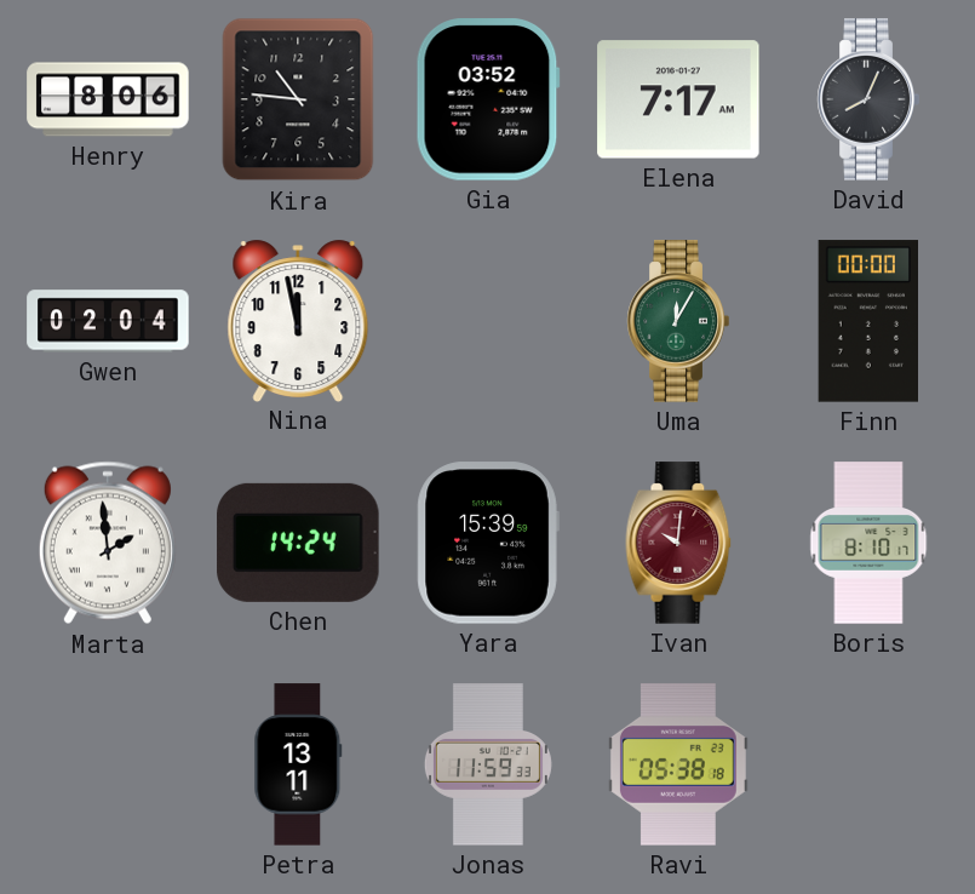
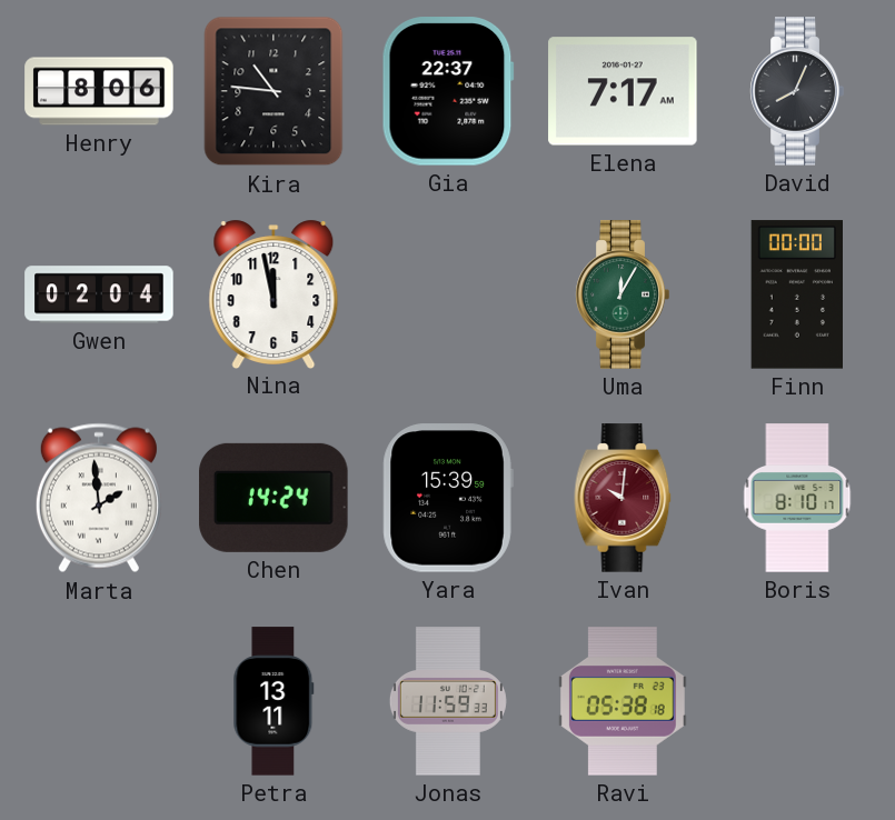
Gia: 03:52 -> 22:37
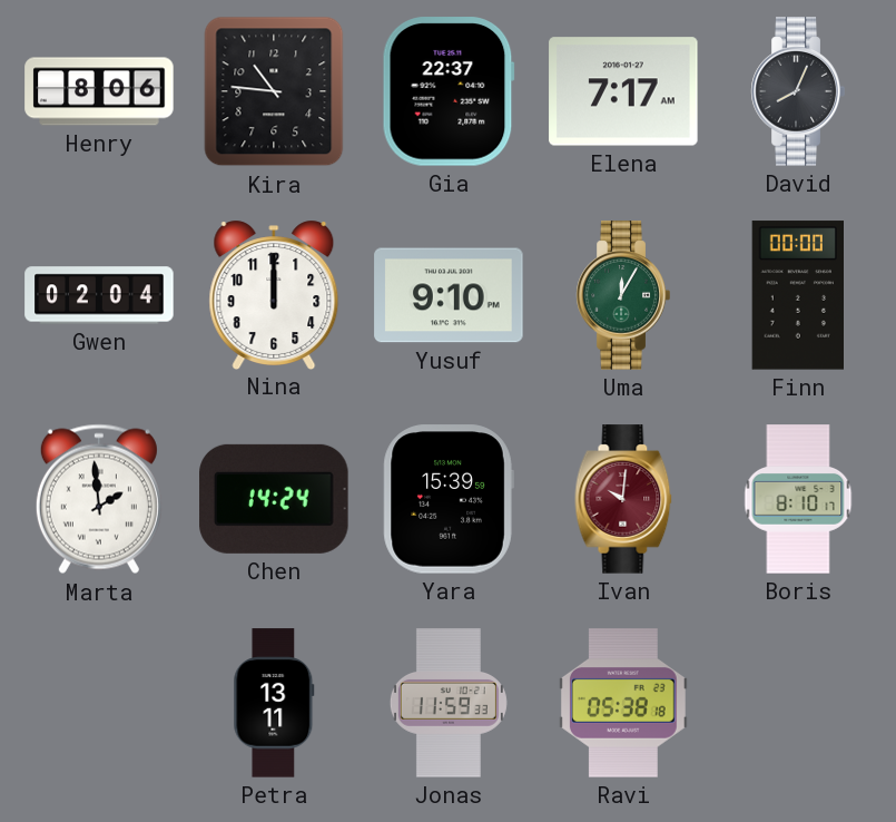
Nina: 11:58 -> 12:00
Yusuf: none -> 9:10
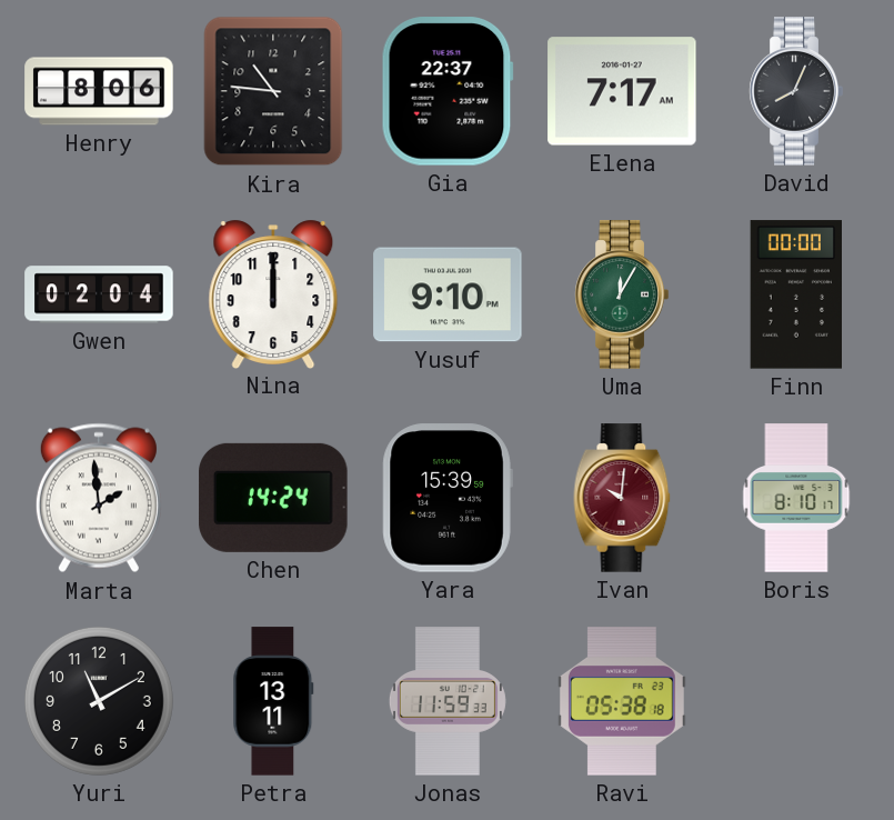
Yuri: none -> 11:10
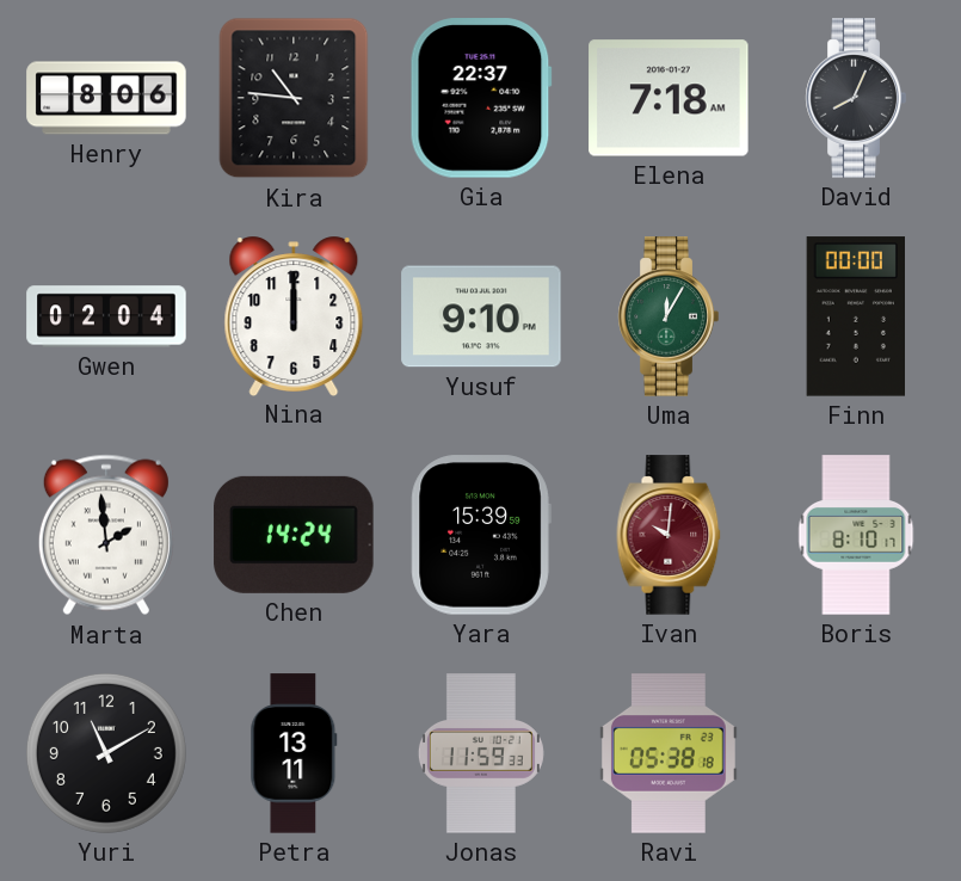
Elena: 7:17 -> 7:18
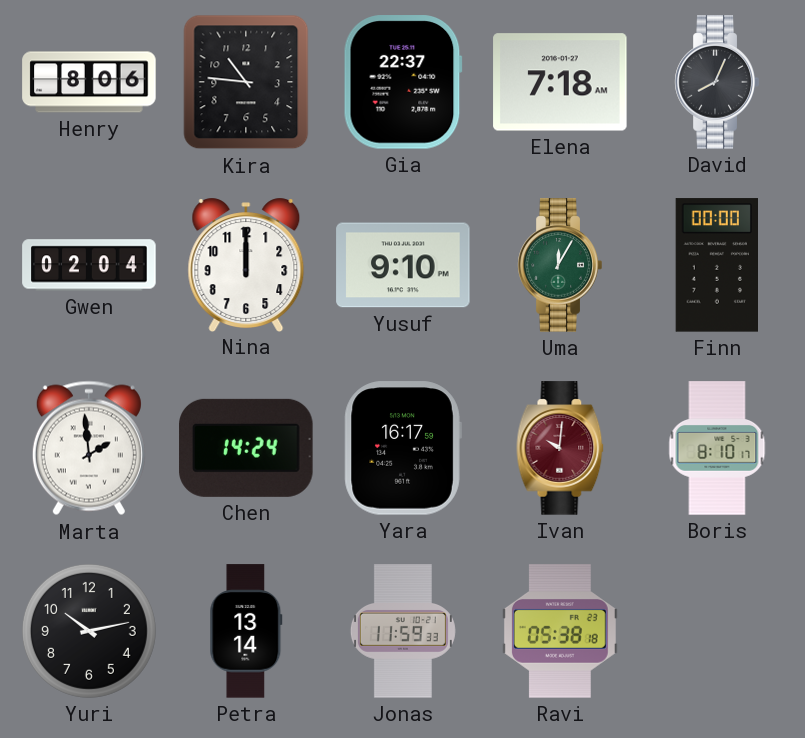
Yara: 15:39 -> 16:17
Yuri: 11:10 -> 10:13
Petra: 13:11 -> 13:14
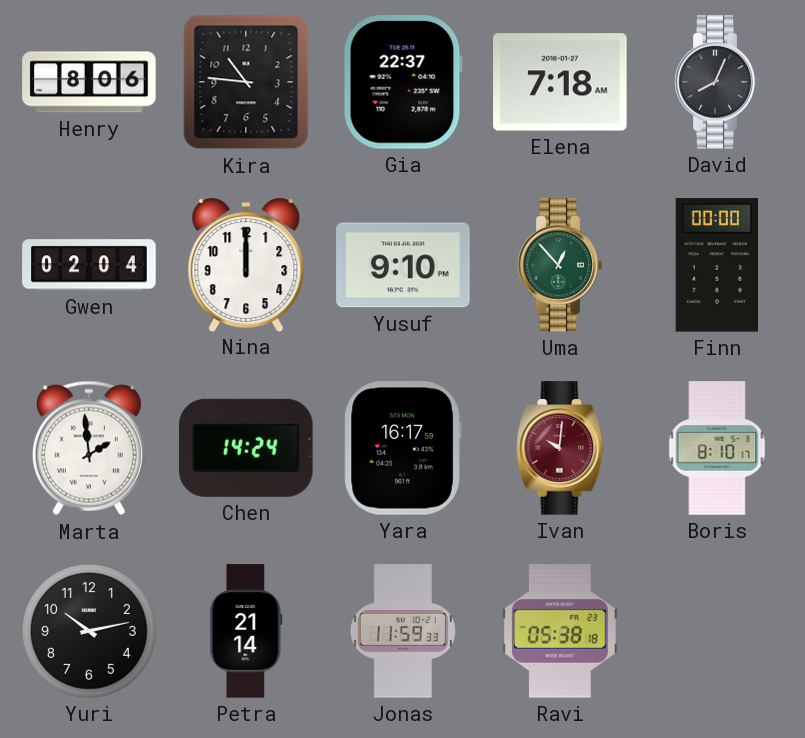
Uma: 12:05 -> 12:53
Petra: 13:14 -> 21:14
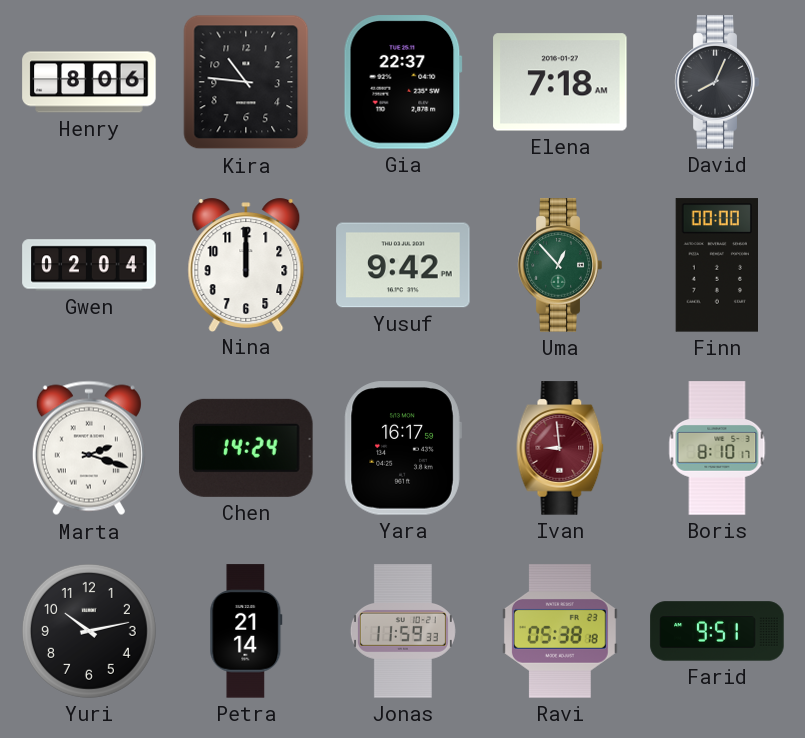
Yusuf: 9:10 -> 9:42
Marta: 1:59 -> 2:18
Ivan: 10:01 -> 8:59
Farid: none -> 9:51
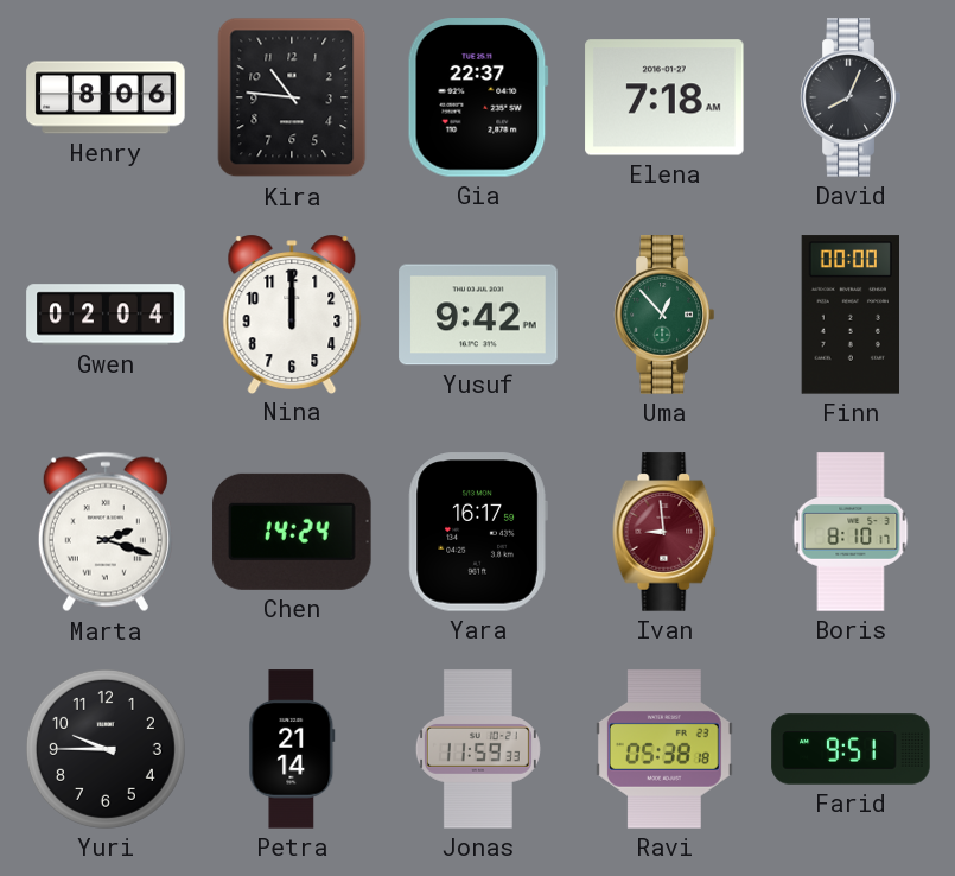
Yuri: 10:13 -> 9:45
